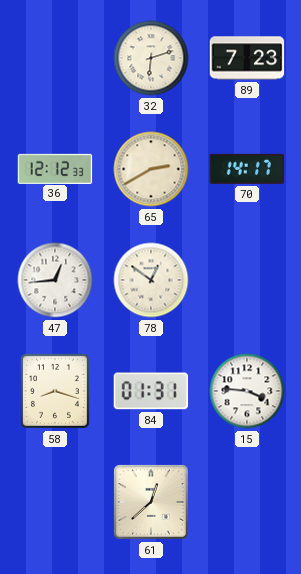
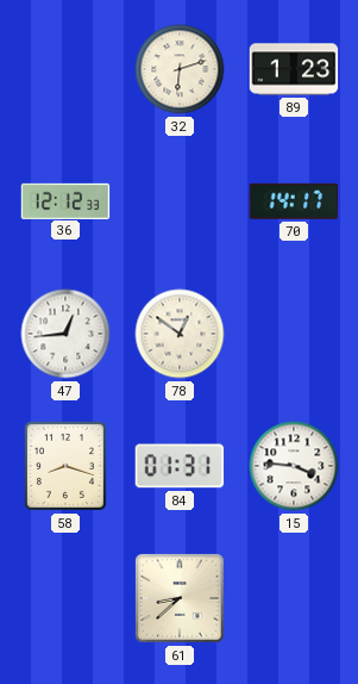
89: 7:23 -> 1:23
65: 2:40 -> none
61: 12:38 -> 8:38
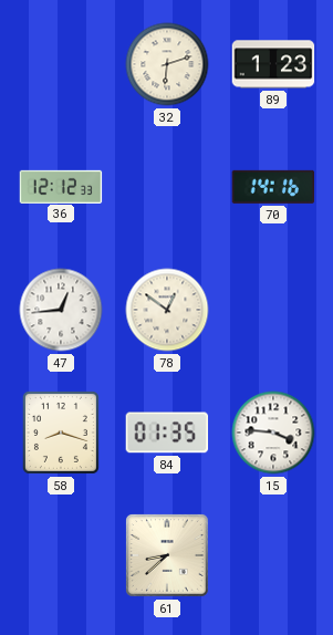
70: 14:17 -> 14:16
84: 01:31 -> 01:35
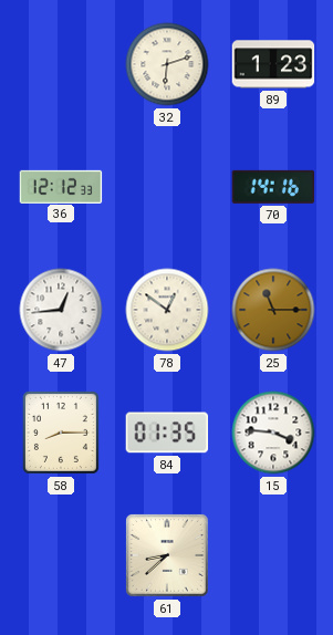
25: none -> 11:15
58: 8:18 -> 8:15
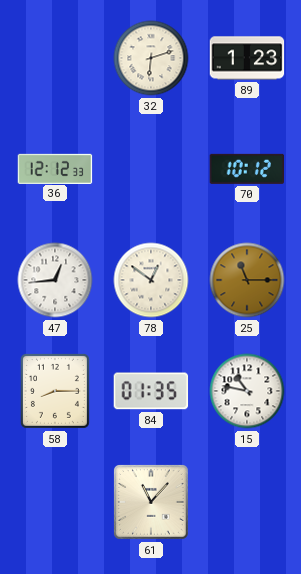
70: 14:16 -> 10:12
15: 3:46 -> 10:47
61: 8:38 -> 11:07
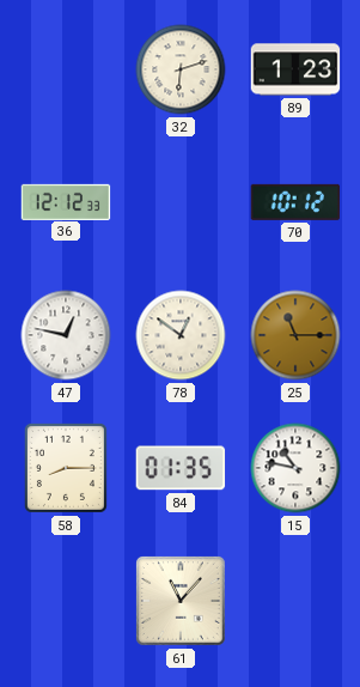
47: 12:44 -> 12:47
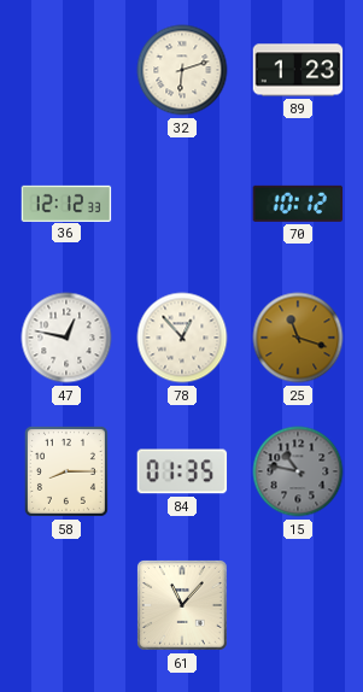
78: 12:51 -> 12:53
25: 11:15 -> 11:18
15 dial: white -> grey
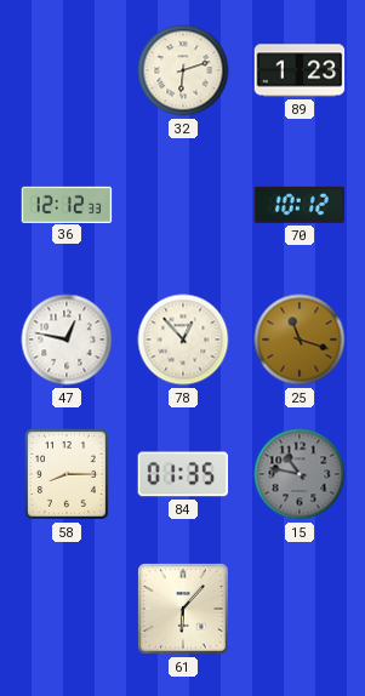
61: 11:07 -> 6:07
